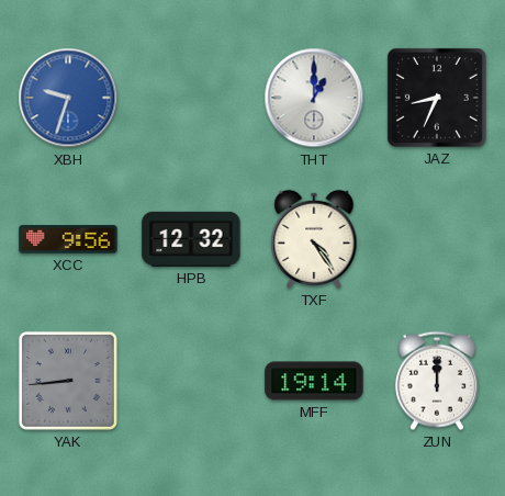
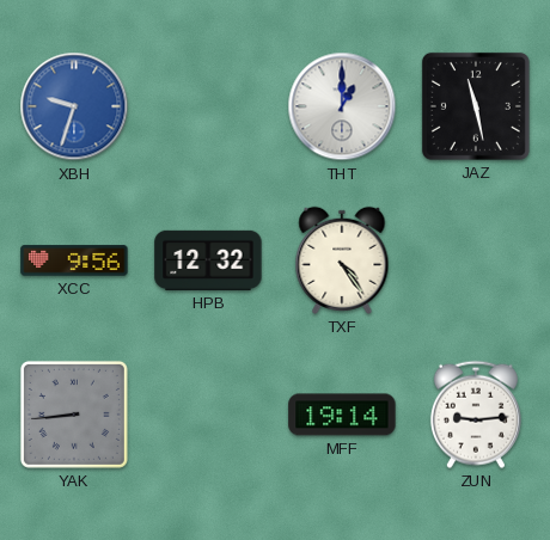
JAZ: 8:34 -> 11:28
ZUN: 12:00 -> 9:14
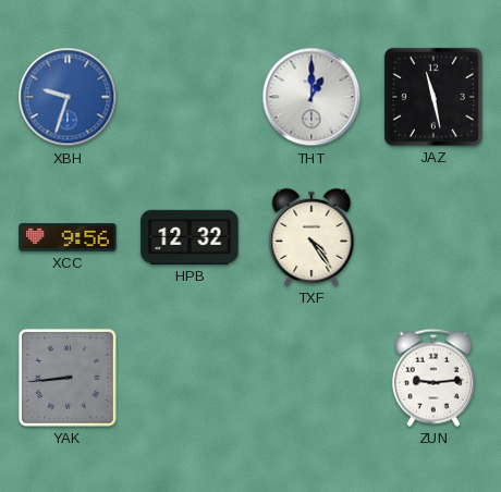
MFF: 19:14 -> none
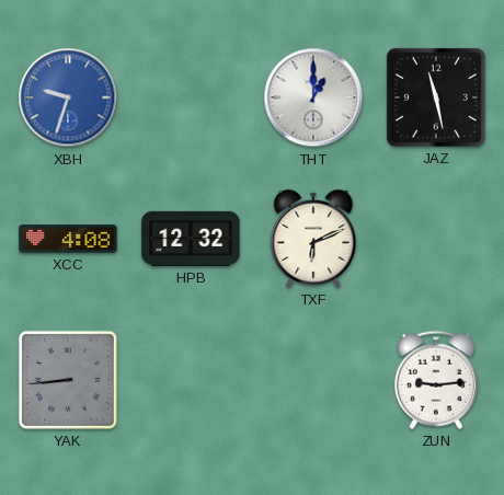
XCC: 9:56 -> 4:08
TXF: 4:24 -> 6:11
